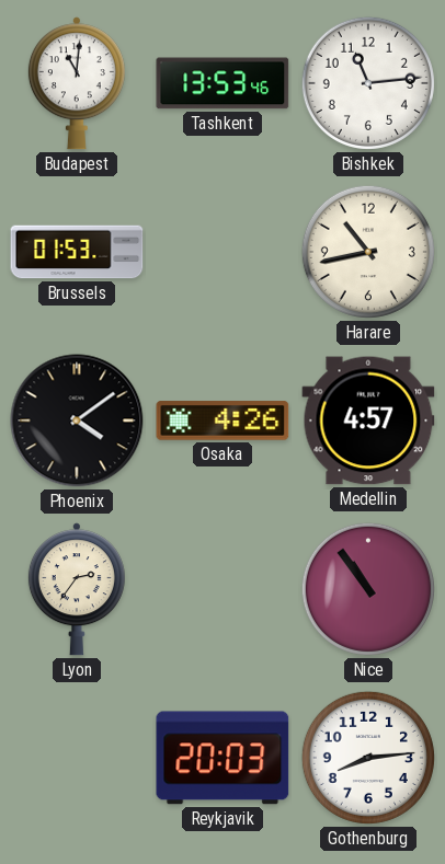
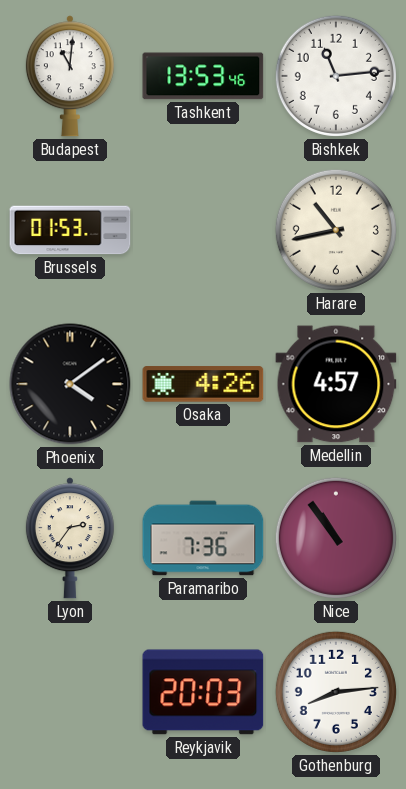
Paramaribo: none -> 7:36
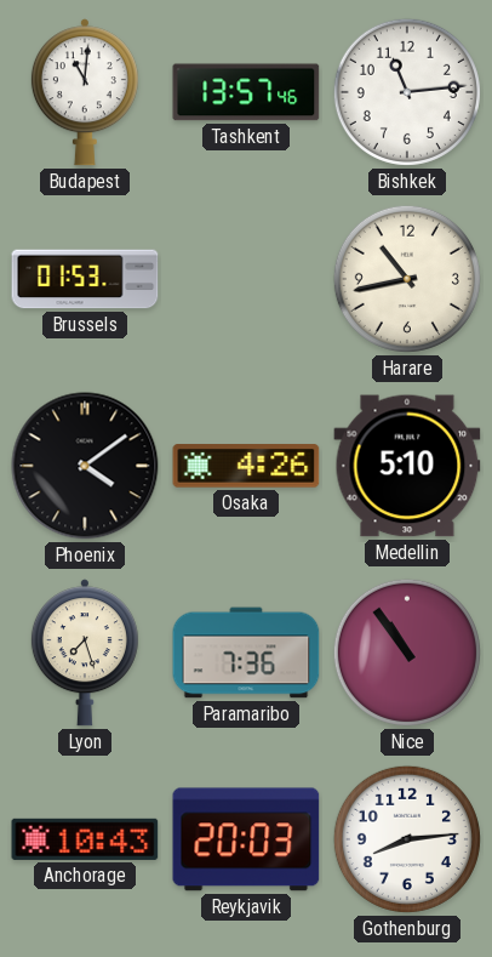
Tashkent: 13:53 -> 13:57
Medellin: 4:57 -> 5:10
Lyon: 2:36 -> 7:27
Anchorage: none -> 10:43
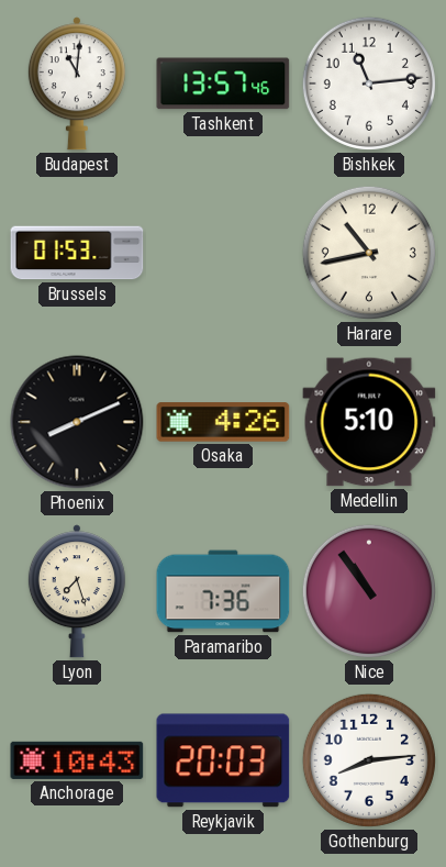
Phoenix: 4:09 -> 8:11
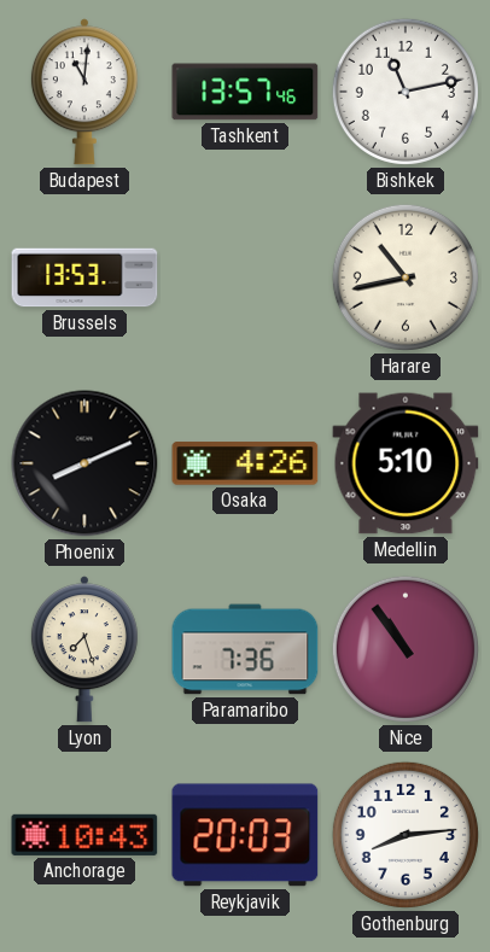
Bishkek: 11:14 -> 11:13
Brussels: 01:53 -> 13:53
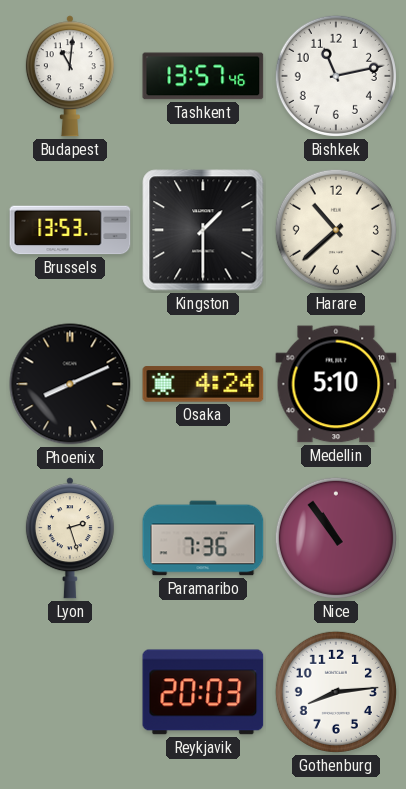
Kingston: none -> 1:30
Harare: 10:43 -> 10:38
Osaka: 4:26 -> 4:24
Lyon: 7:27 -> 2:27
Anchorage: 10:43 -> none
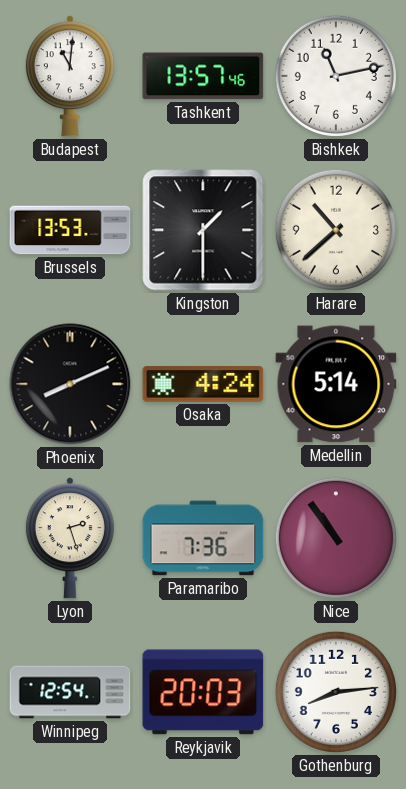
Medellin: 5:10 -> 5:14
Winnipeg: none -> 12:54
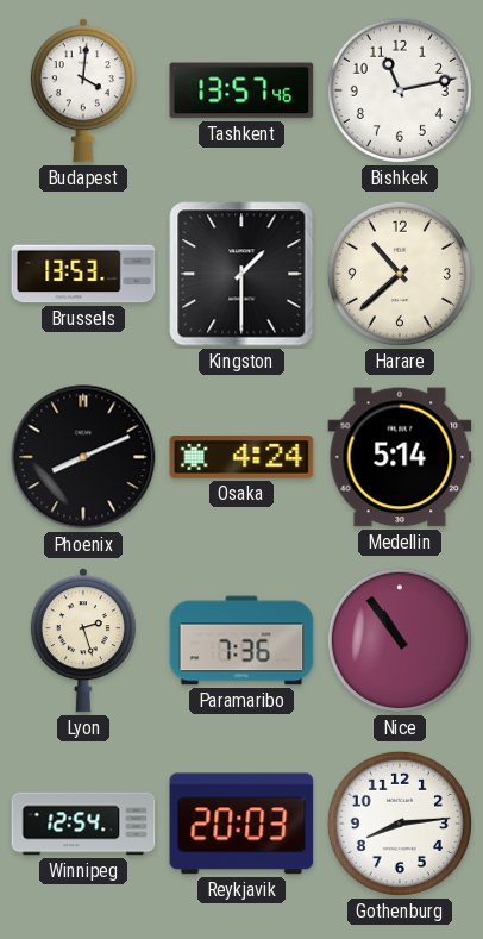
Budapest: 11:01 -> 4:01
